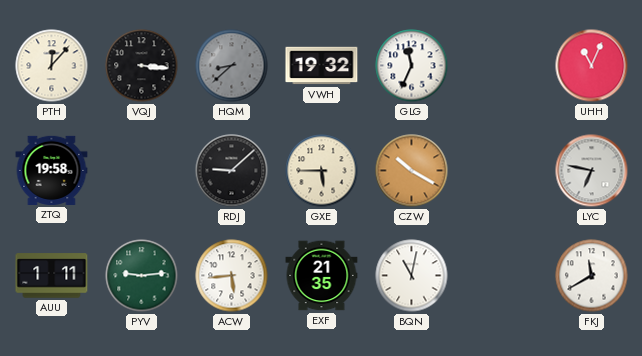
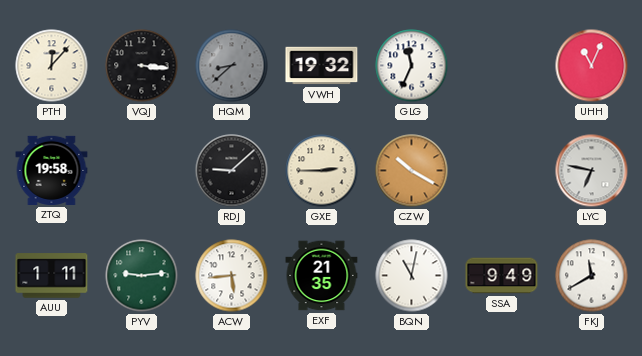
GXE: 5:45 -> 2:45
SSA: none -> 9:49
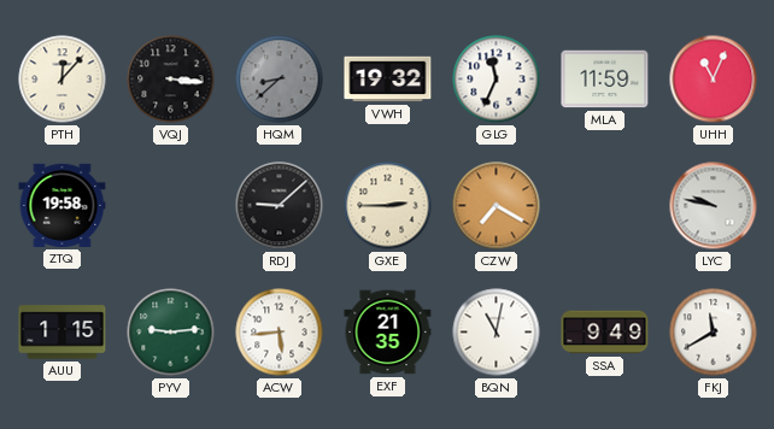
MLA: none -> 11:59
CZW: 10:20 -> 7:20
LYC: 6:47 -> 9:47
AUU: 1:11 -> 1:15
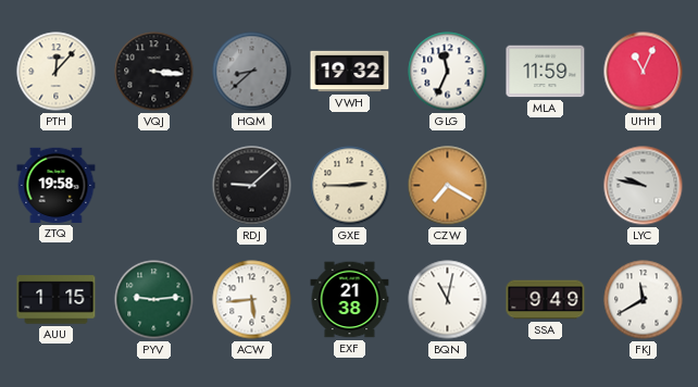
EXF: 21:35 -> 21:38
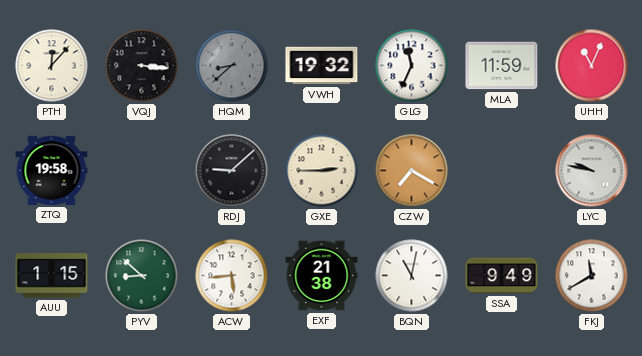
PYV: 9:14 -> 8:52
